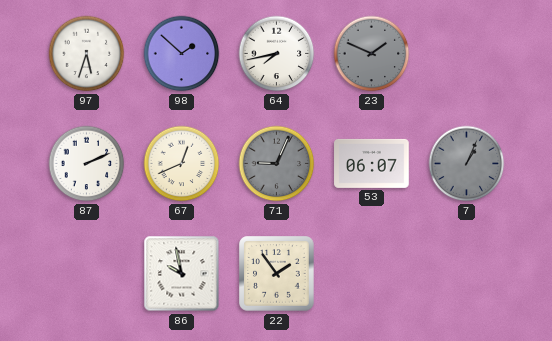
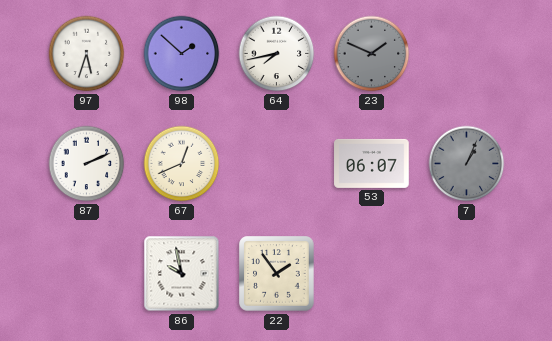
71: 9:04 -> none
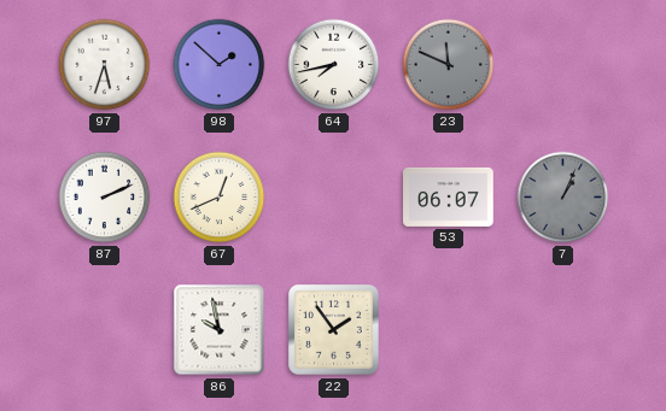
23: 1:49 -> 11:49
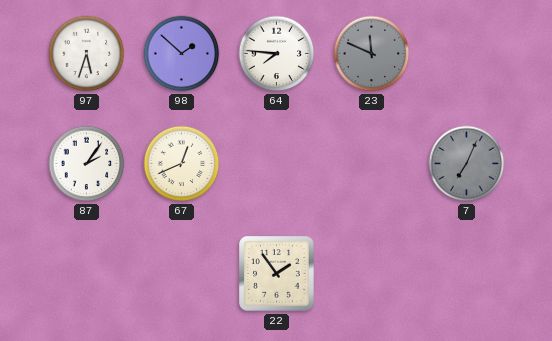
64: 7:43 -> 7:46
87: 2:11 -> 2:06
53: 06:07 -> none
7: 1:04 -> 7:04
86: 9:58 -> none
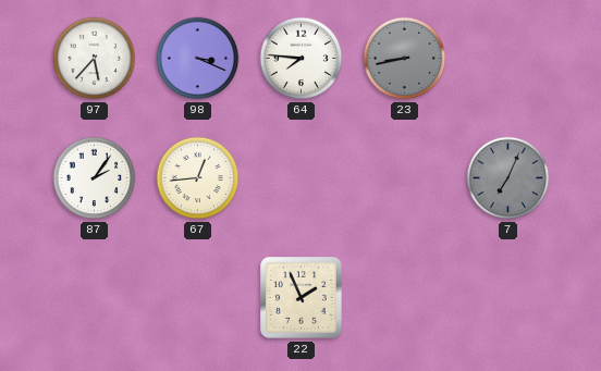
97: 5:33 -> 5:37
98: 1:52 -> 3:19
23: 11:49 -> 8:43
67: 12:41 -> 12:44
22: 1:54 -> 1:56
